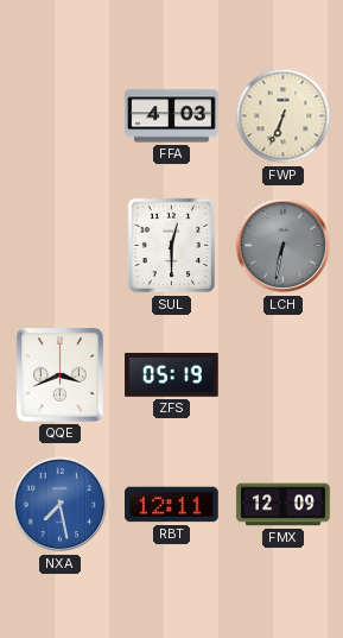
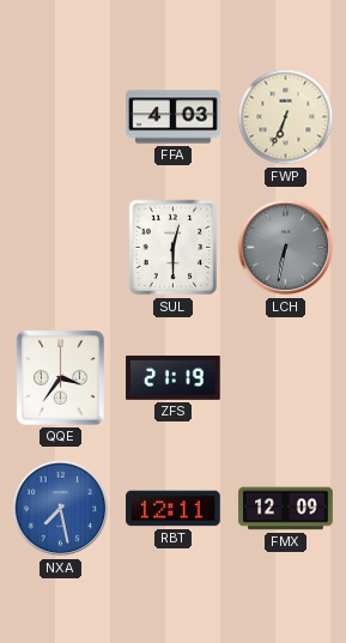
QQE: 3:41 -> 3:36
ZFS: 05:19 -> 21:19
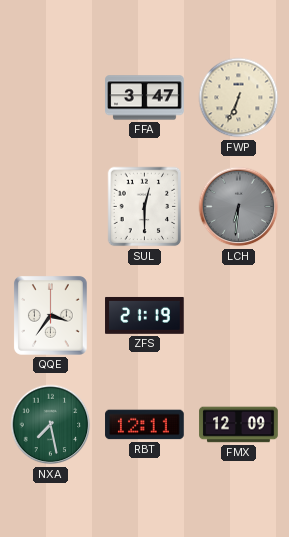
FFA: 4:03 -> 3:47
LCH: 6:32 -> 6:31
NXA dial: blue -> green
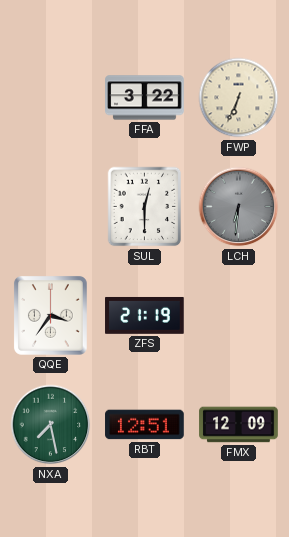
FFA: 3:47 -> 3:22
RBT: 12:11 -> 12:51
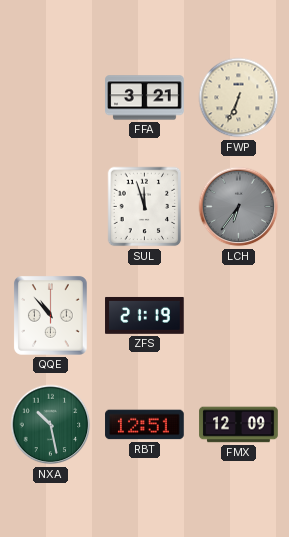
FFA: 3:22 -> 3:21
SUL: 12:30 -> 11:57
LCH: 6:31 -> 6:36
QQE: 3:36 -> 10:53
NXA: 7:28 -> 10:28
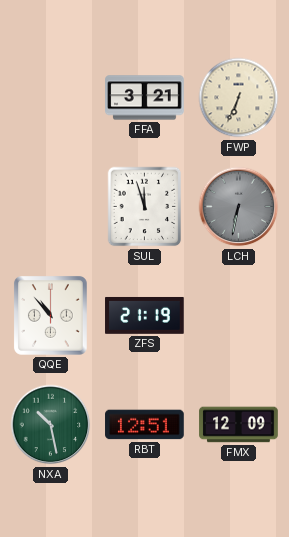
LCH: 6:36 -> 6:32
